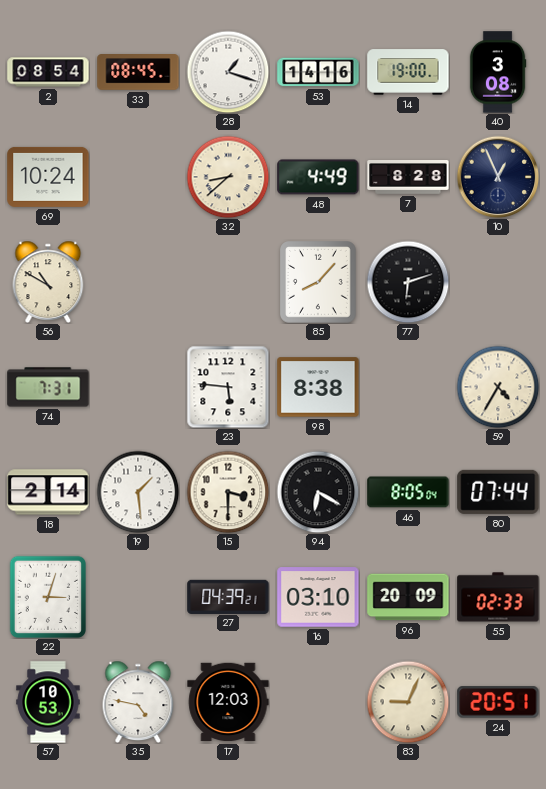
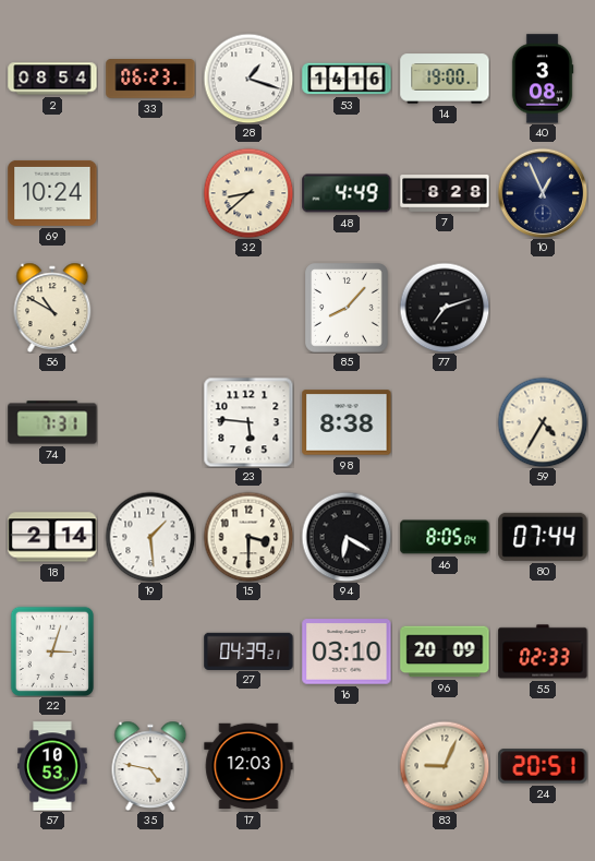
33: 08:45 -> 06:23
77: 6:12 -> 7:12
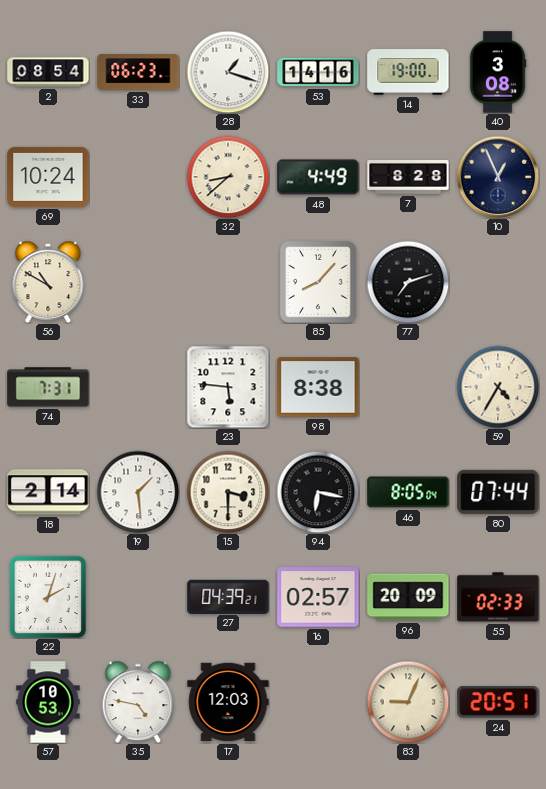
94: 6:20 -> 6:17
22: 3:03 -> 2:03
16: 03:10 -> 02:57
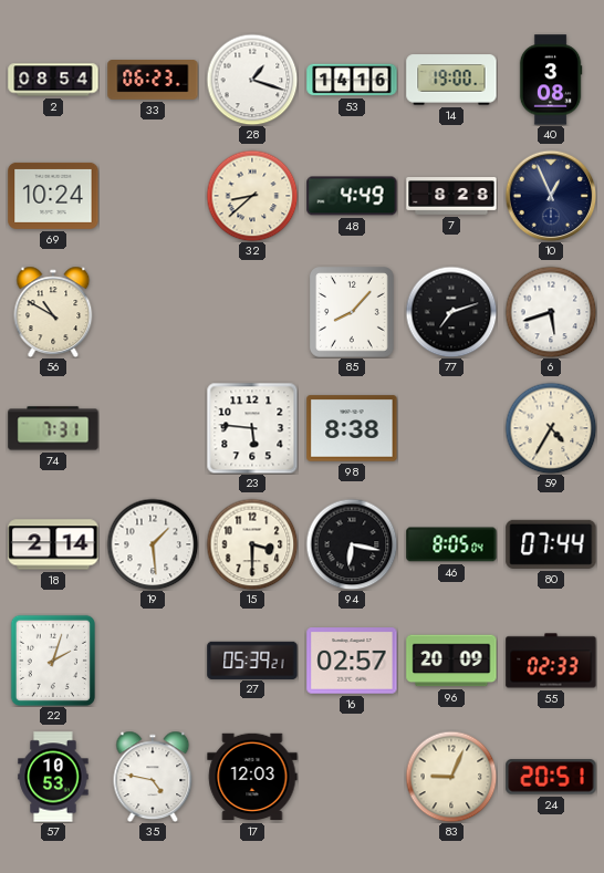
6: none -> 5:42
27: 04:39 -> 05:39
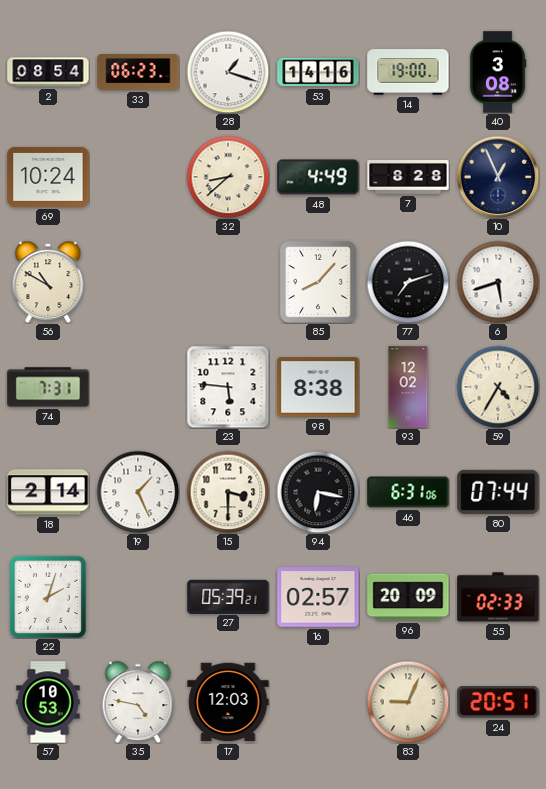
93: none -> 12:02
19: 1:29 -> 1:26
46: 8:05 -> 6:31
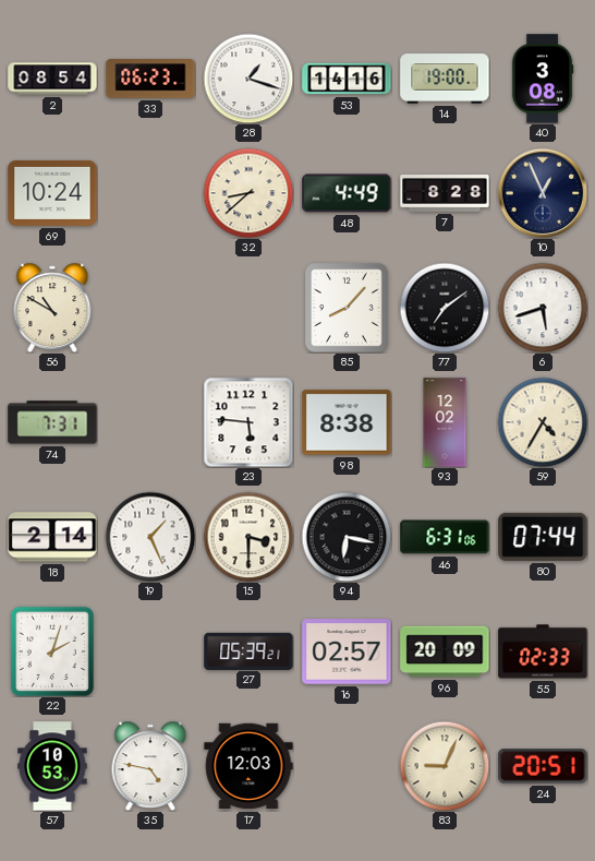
77: 7:12 -> 7:09
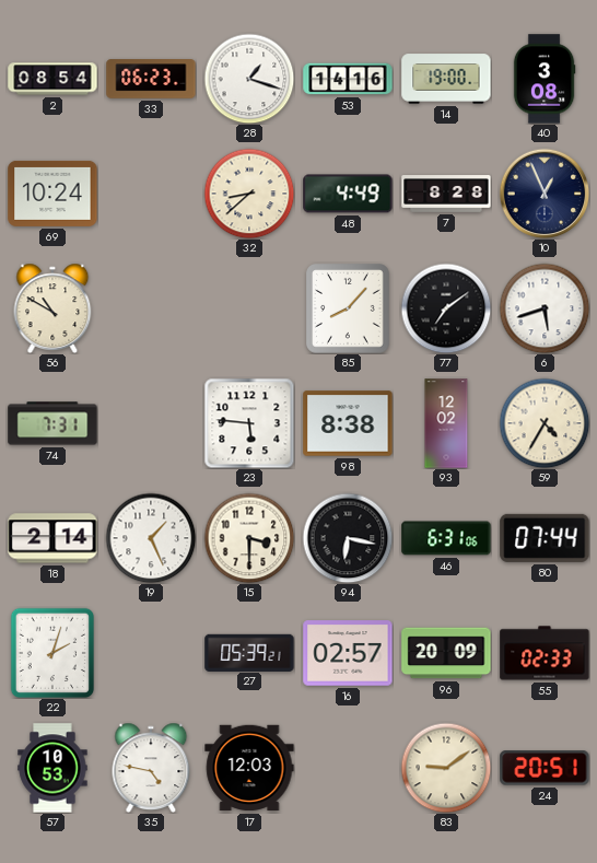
83: 9:04 -> 9:09
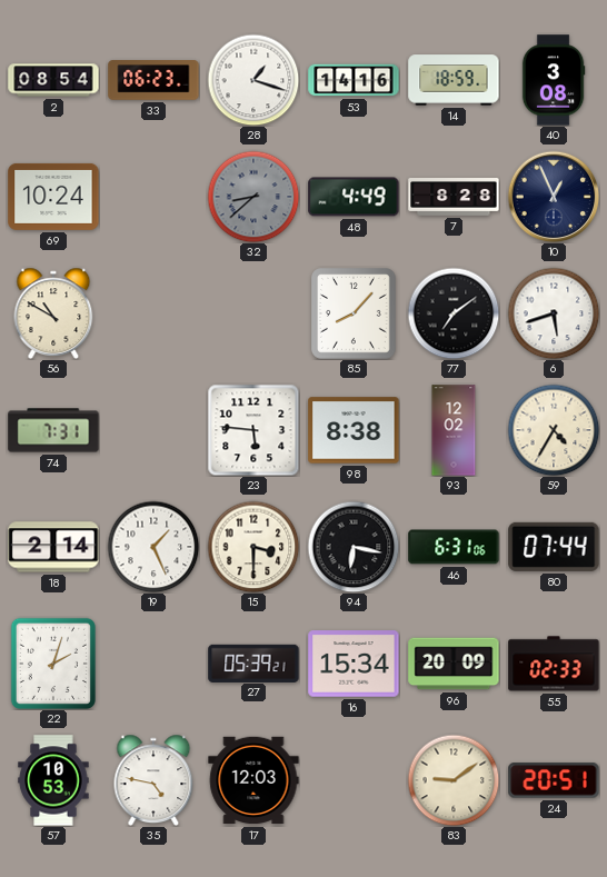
14: 19:00 -> 18:59
32 dial: cream -> grey
16: 02:57 -> 15:34
